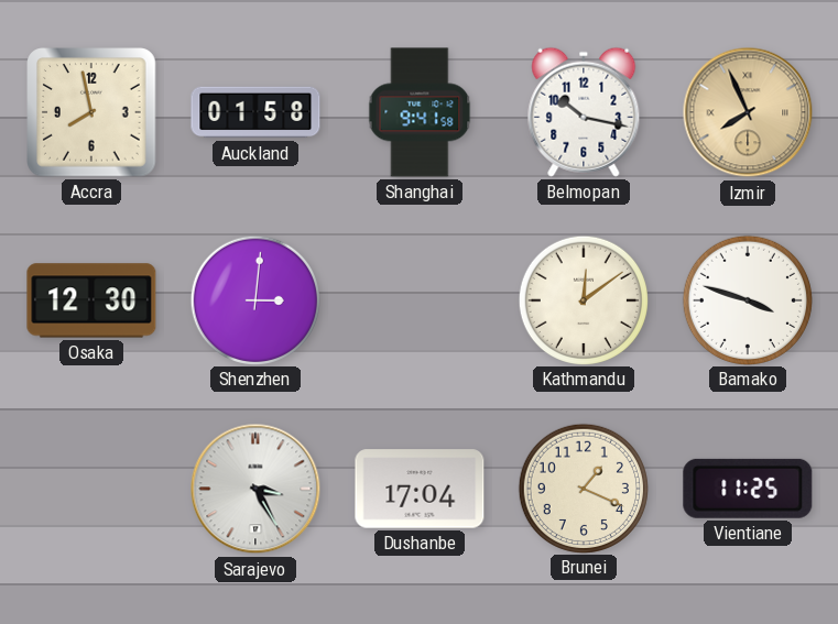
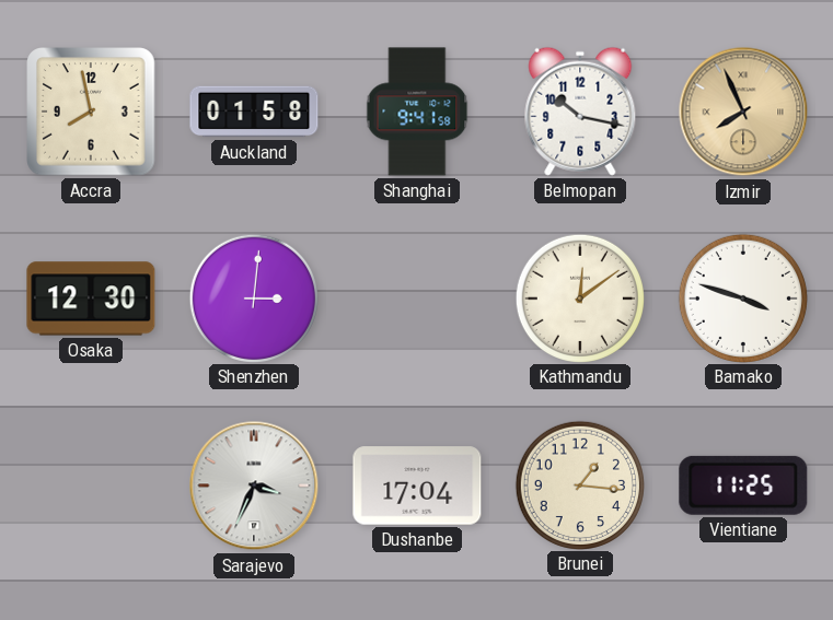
Sarajevo: 3:25 -> 3:34
Brunei: 1:19 -> 1:16
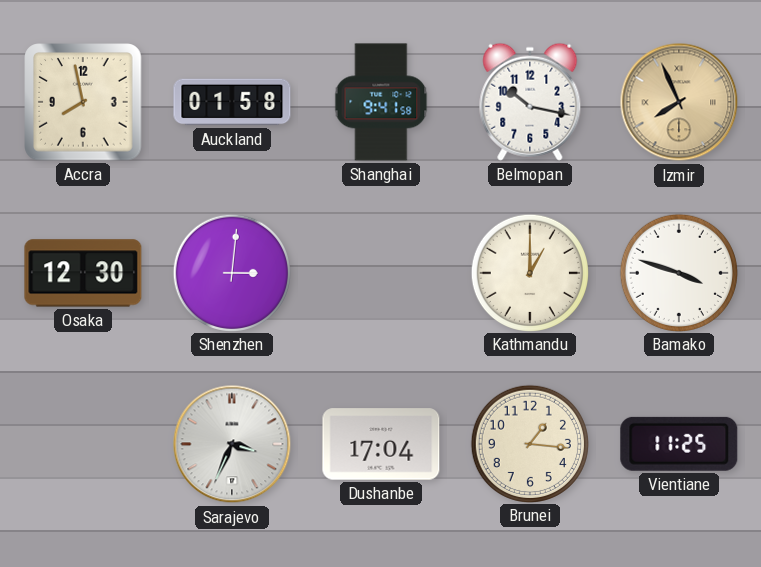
Kathmandu: 12:09 -> 1:00
